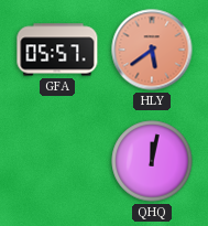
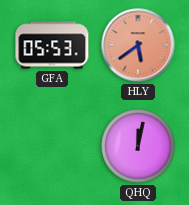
GFA: 05:57 -> 05:53
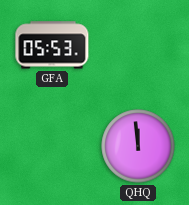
HLY: 5:39 -> none
QHQ: 12:02 -> 11:59
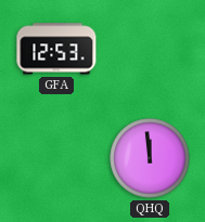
GFA: 05:53 -> 12:53
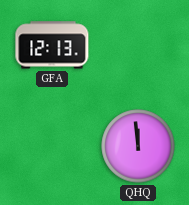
GFA: 12:53 -> 12:13
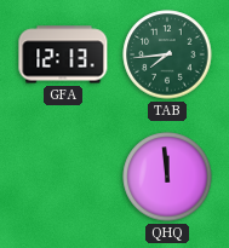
TAB: none -> 7:44
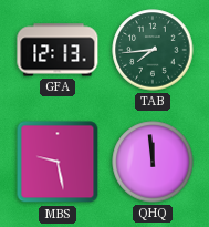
MBS: none -> 9:28
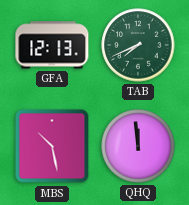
TAB: 7:44 -> 7:41
MBS: 9:28 -> 10:28
